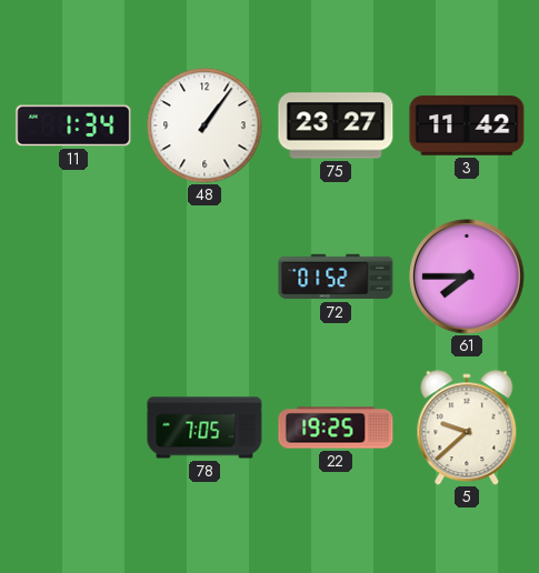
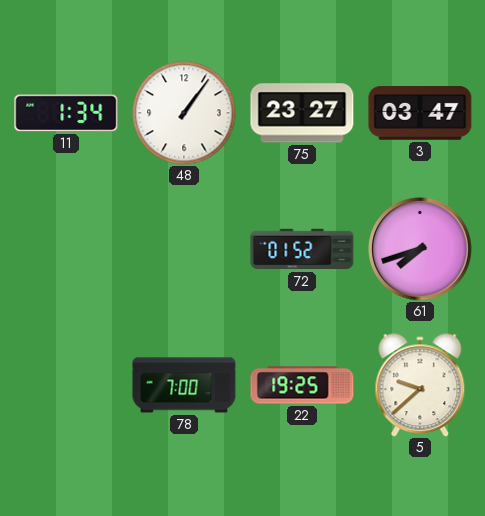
3: 11:42 -> 03:47
61: 7:45 -> 7:42
78: 7:05 -> 7:00
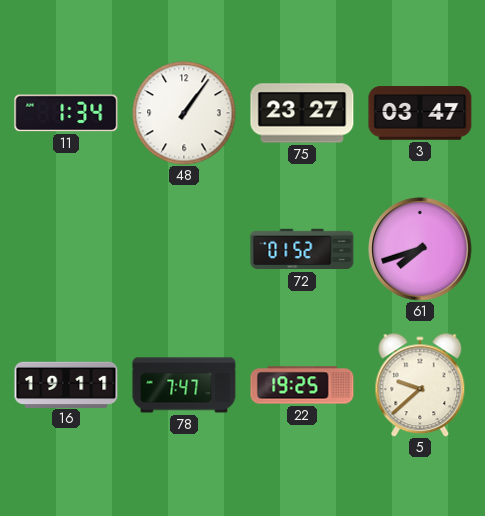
16: none -> 19:11
78: 7:00 -> 7:47
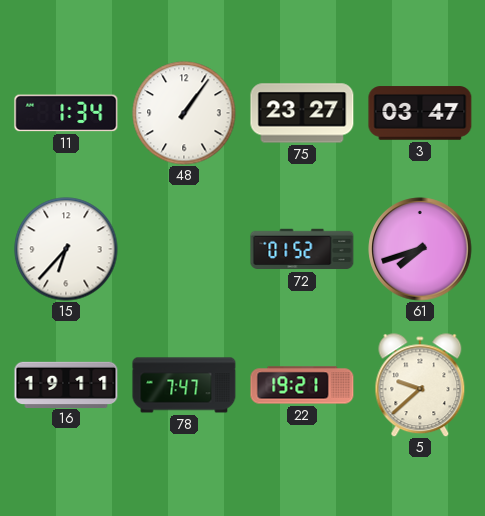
15: none -> 6:37
22: 19:25 -> 19:21
